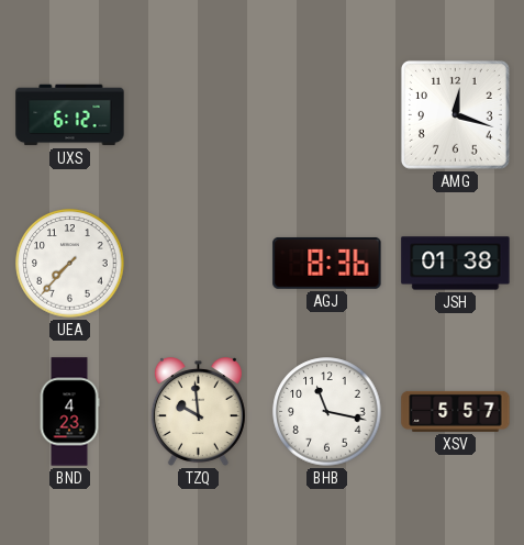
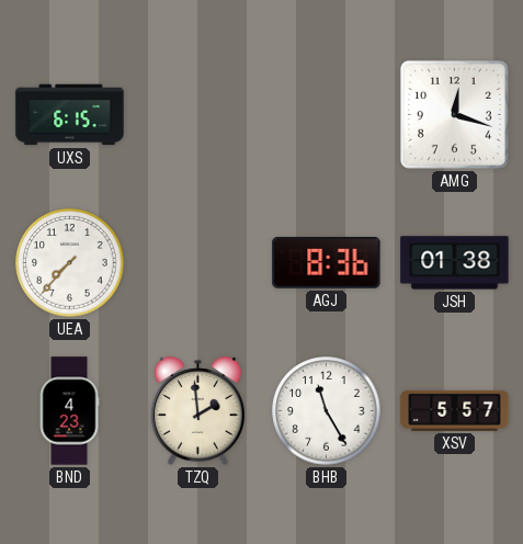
UXS: 6:12 -> 6:15
TZQ: 9:59 -> 1:59
BHB: 11:17 -> 11:25
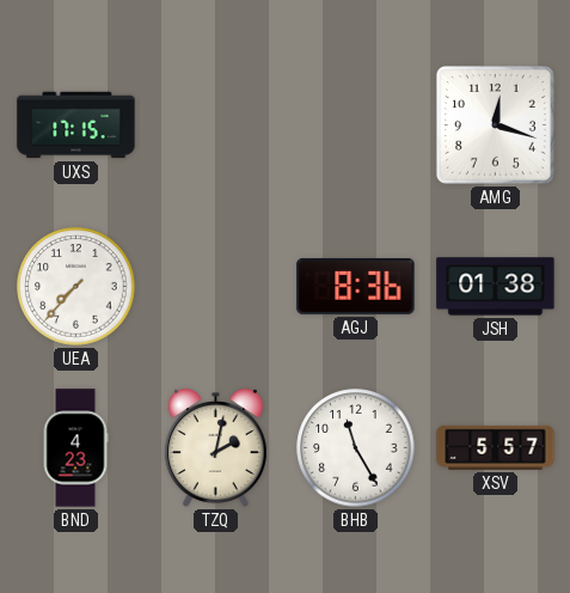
UXS: 6:15 -> 17:15
TZQ: 1:59 -> 2:02
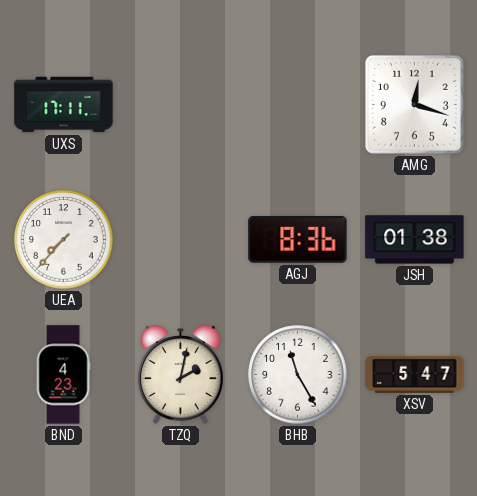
UXS: 17:15 -> 17:11
XSV: 5:57 -> 5:47
